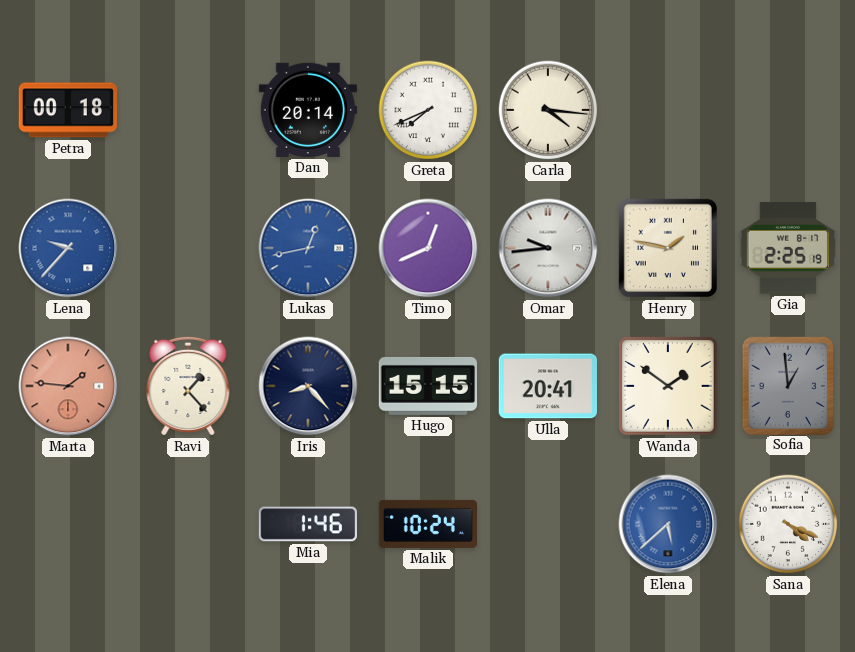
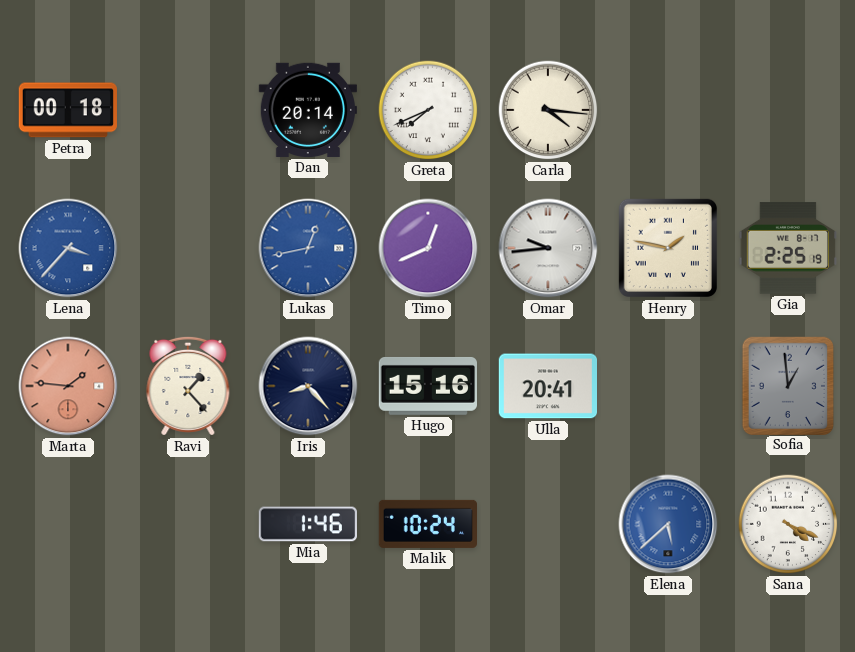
Lena: 9:37 -> 3:37
Hugo: 15:15 -> 15:16
Wanda: 1:51 -> none
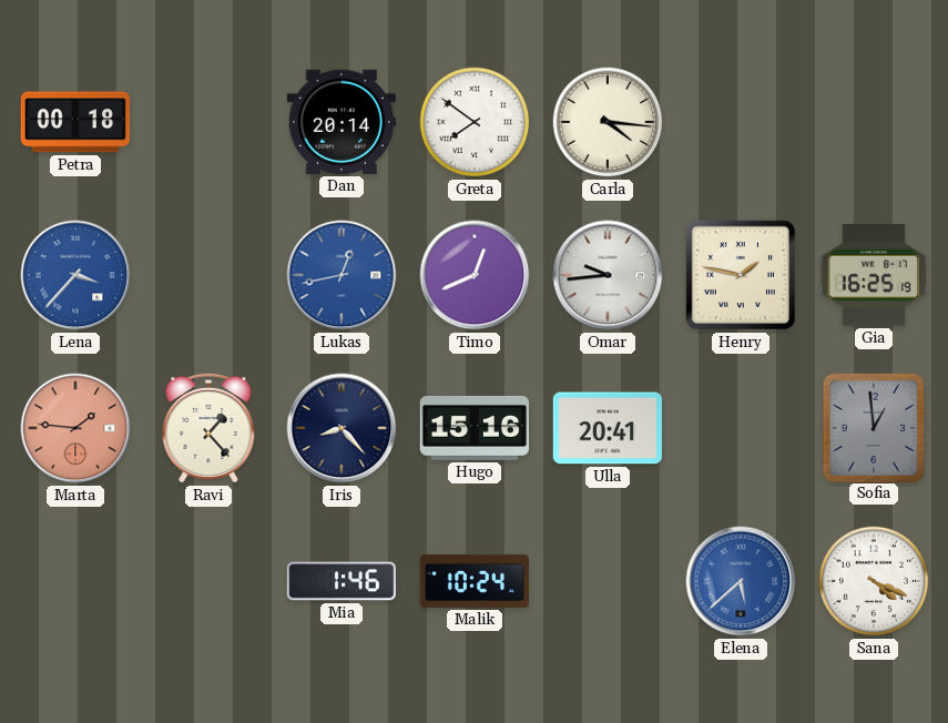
Greta: 7:41 -> 7:51
Gia: 2:25 -> 16:25
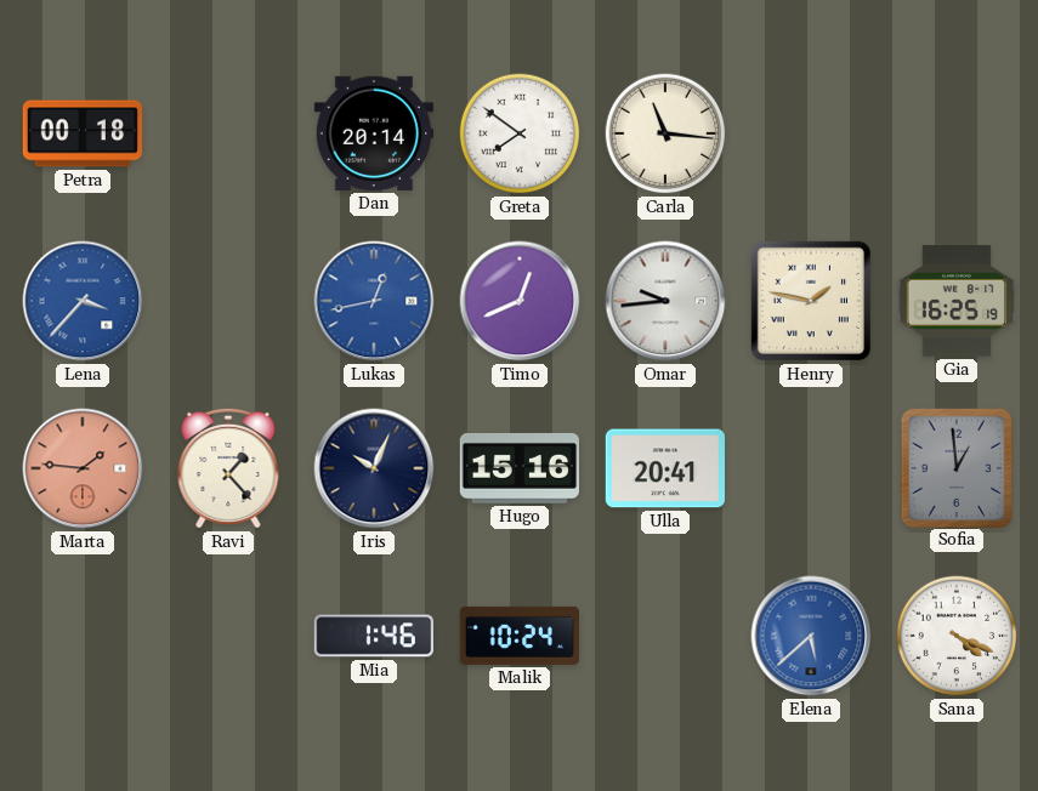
Carla: 4:16 -> 11:16
Iris: 8:23 -> 10:04
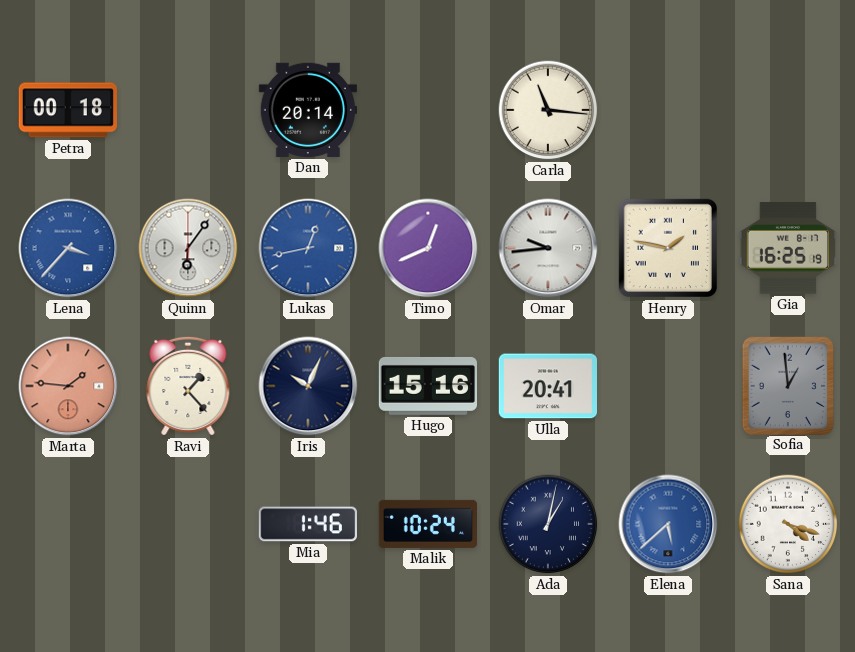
Greta: 7:51 -> none
Quinn: none -> 6:06
Ada: none -> 1:02
Sana: 4:19 -> 4:18
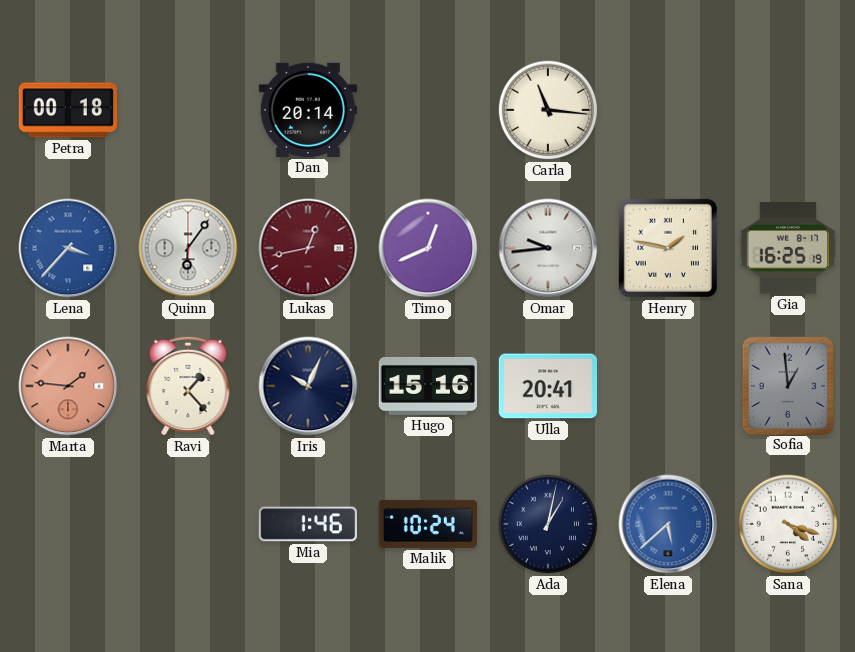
Lukas dial: blue -> burgundy
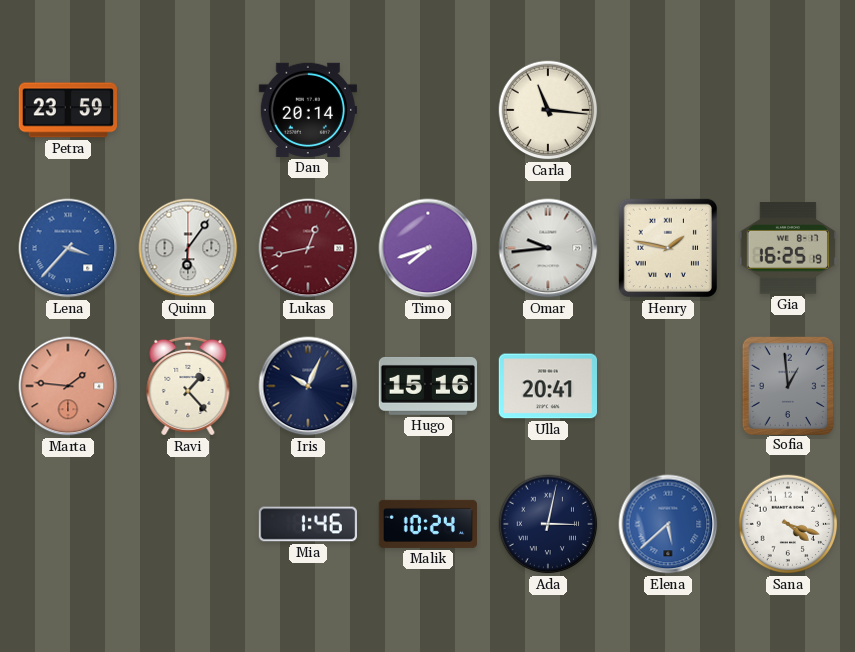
Petra: 00:18 -> 23:59
Timo: 12:41 -> 7:42
Ada: 1:02 -> 3:02
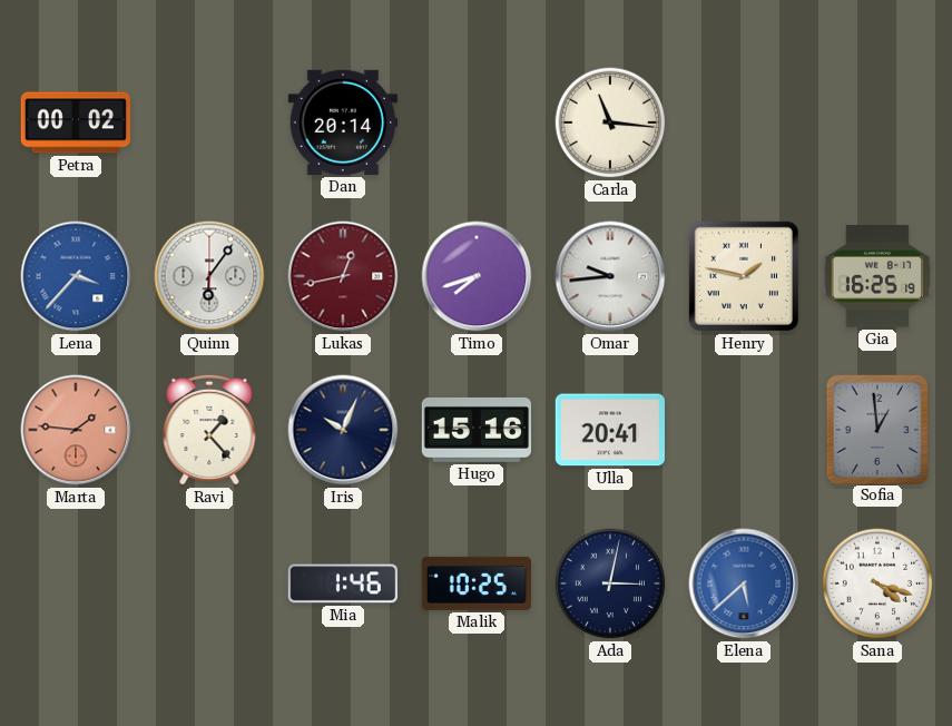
Petra: 23:59 -> 00:02
Malik: 10:24 -> 10:25
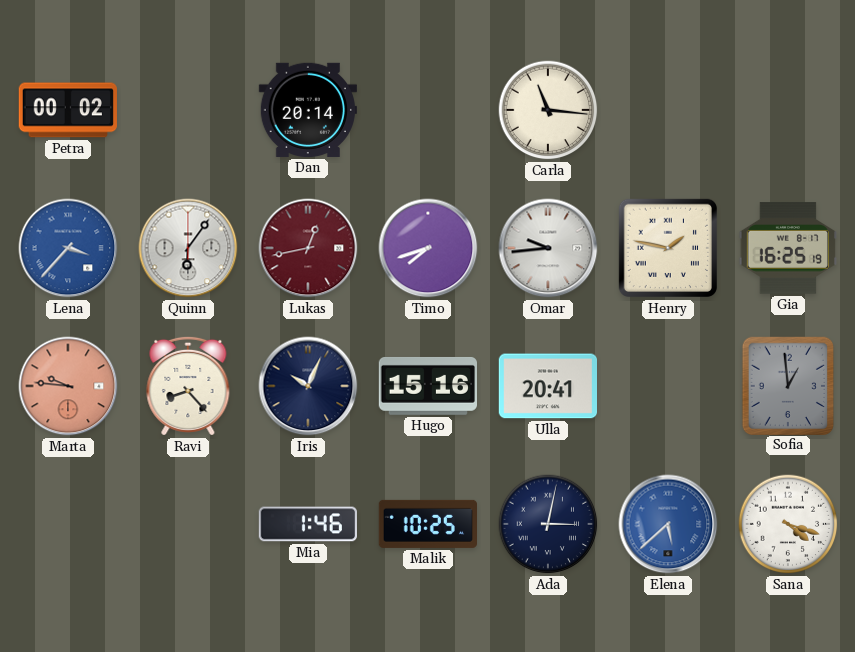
Marta: 1:46 -> 9:46
Ravi: 1:23 -> 8:23
